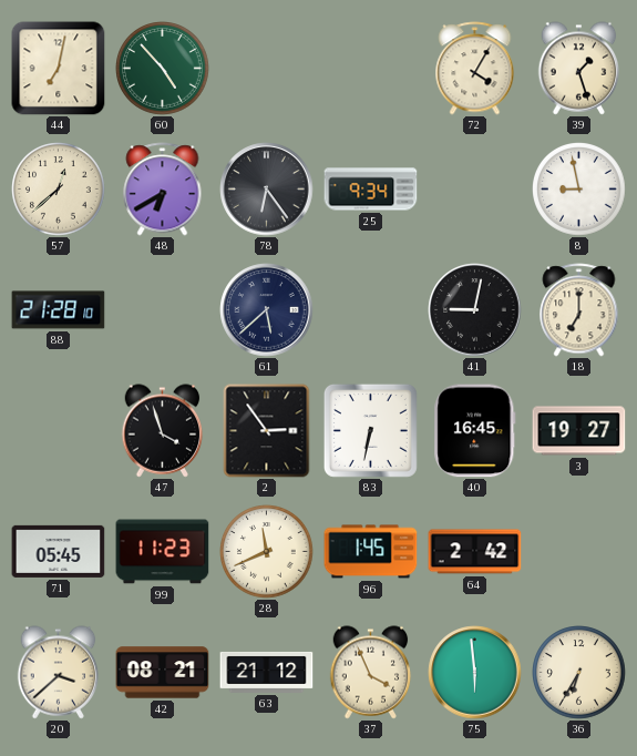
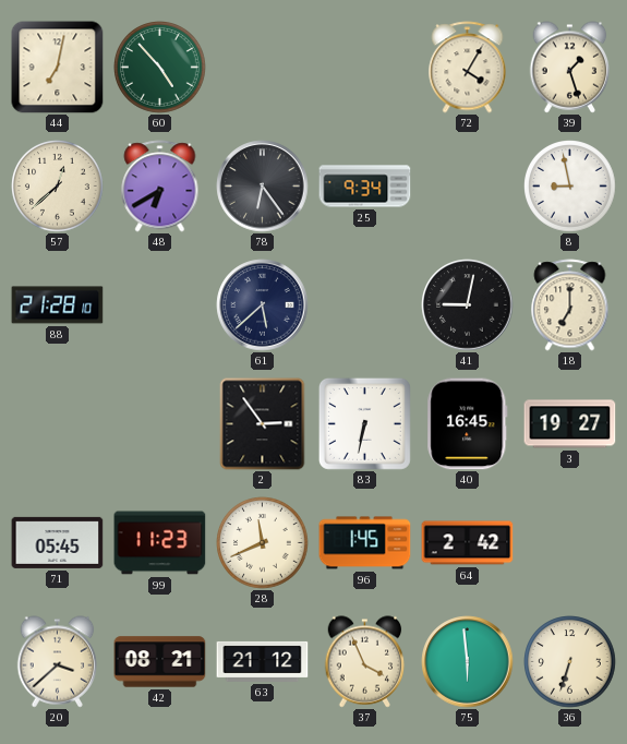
47: 3:57 -> none
36: 6:35 -> 6:33
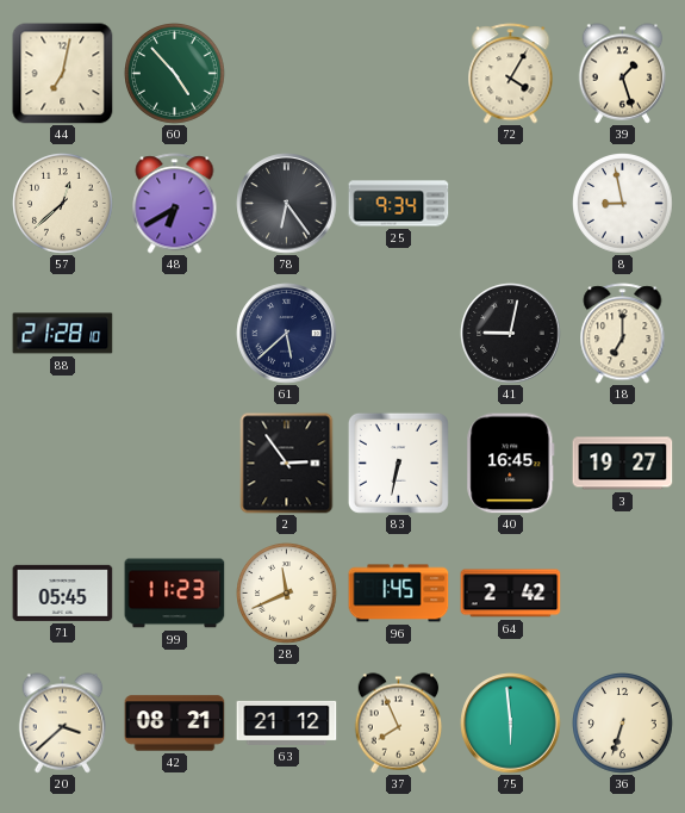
37: 3:56 -> 7:56
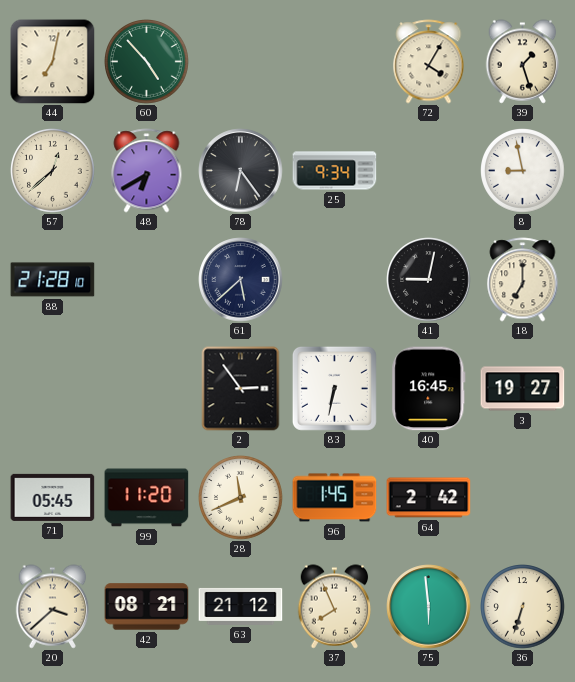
99: 11:23 -> 11:20
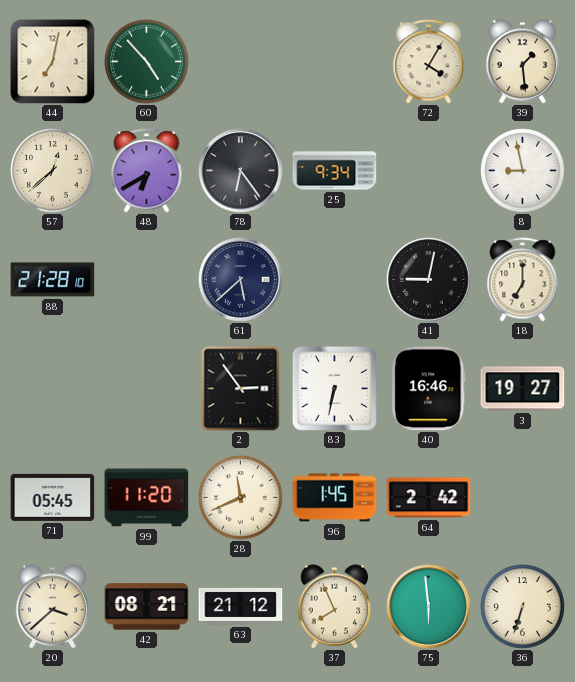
39: 1:27 -> 1:29
40: 16:45 -> 16:46
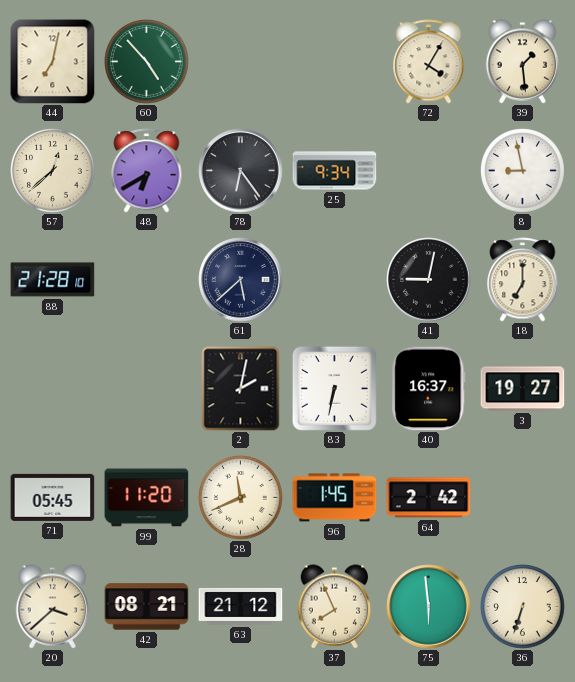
2: 2:54 -> 2:02
40: 16:46 -> 16:37
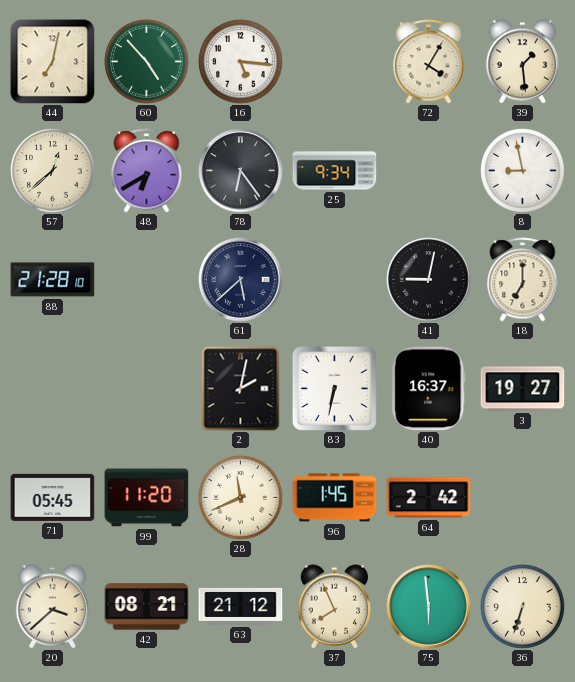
16: none -> 5:16
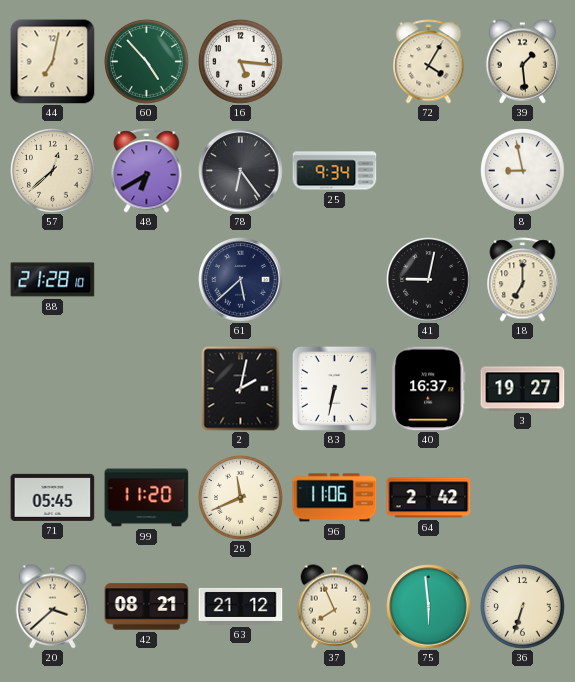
96: 1:45 -> 11:06
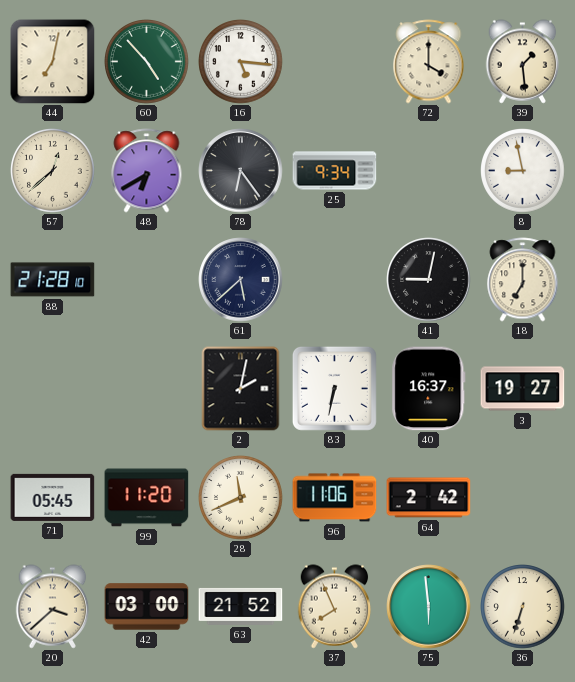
72: 4:05 -> 4:00
42: 08:21 -> 03:00
63: 21:12 -> 21:52
